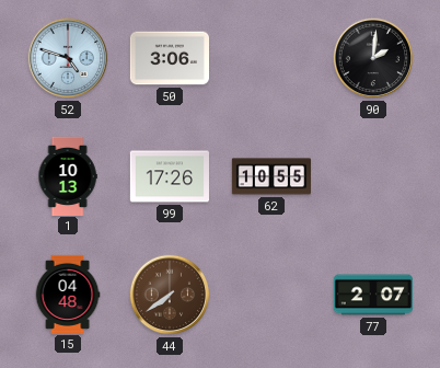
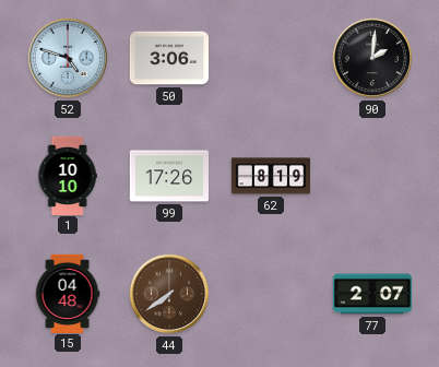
1: 10:13 -> 10:10
62: 10:55 -> 8:19
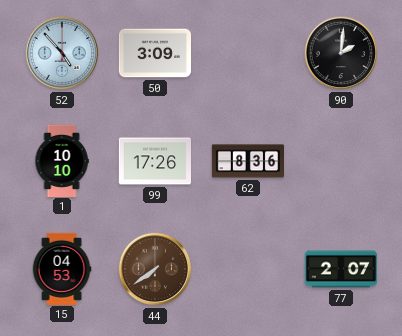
52: 4:48 -> 4:53
50: 3:06 -> 3:09
62: 8:19 -> 8:36
15: 04:48 -> 04:53
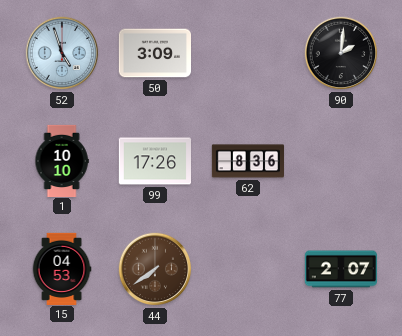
52: 4:53 -> 4:57
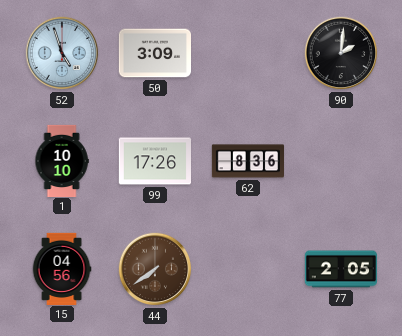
15: 04:53 -> 04:56
77: 2:07 -> 2:05
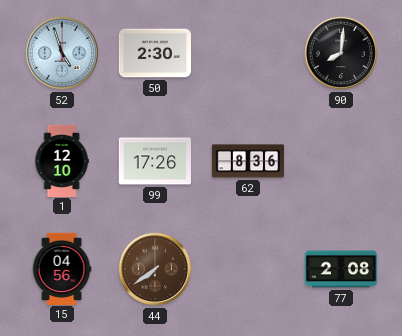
50: 3:09 -> 2:30
90: 2:01 -> 8:01
1: 10:10 -> 12:10
77: 2:05 -> 2:08
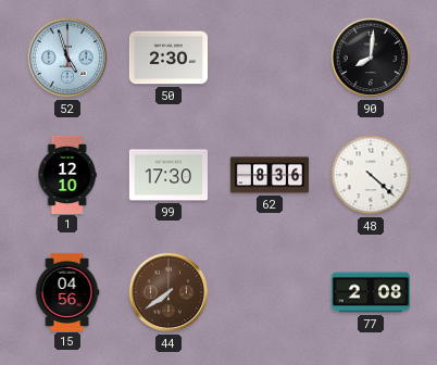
99: 17:26 -> 17:30
48: none -> 4:22
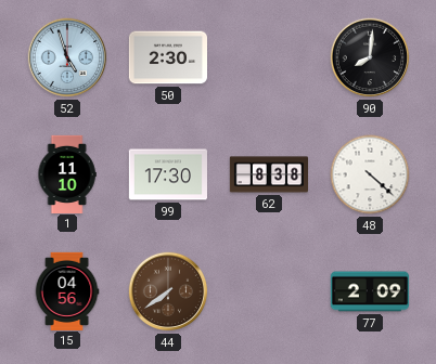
1: 12:10 -> 11:10
62: 8:36 -> 8:38
77: 2:08 -> 2:09
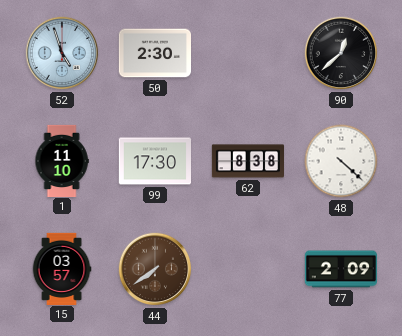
90: 8:01 -> 12:38
15: 04:56 -> 03:57
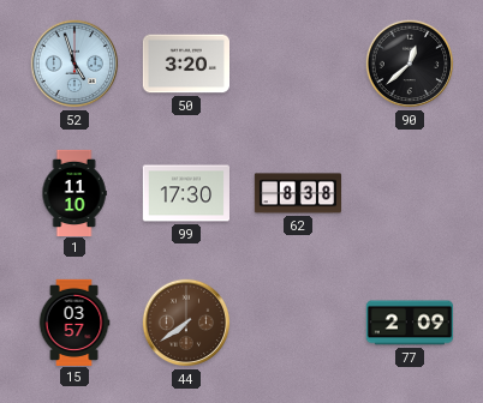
50: 2:30 -> 3:20
48: 4:22 -> none
